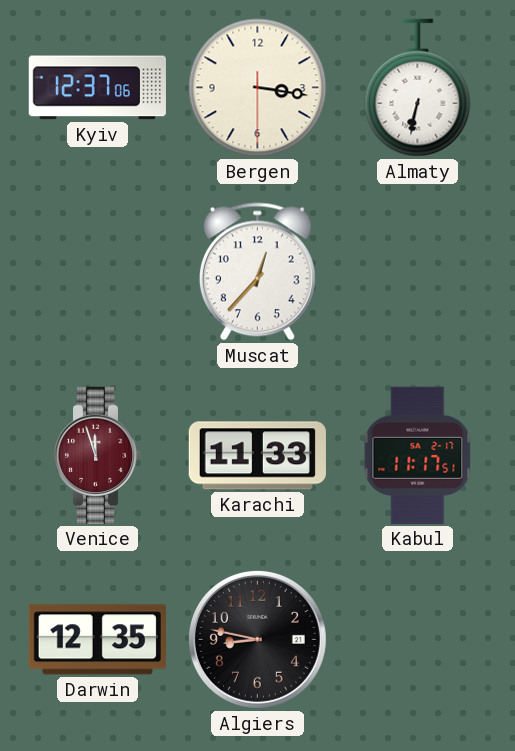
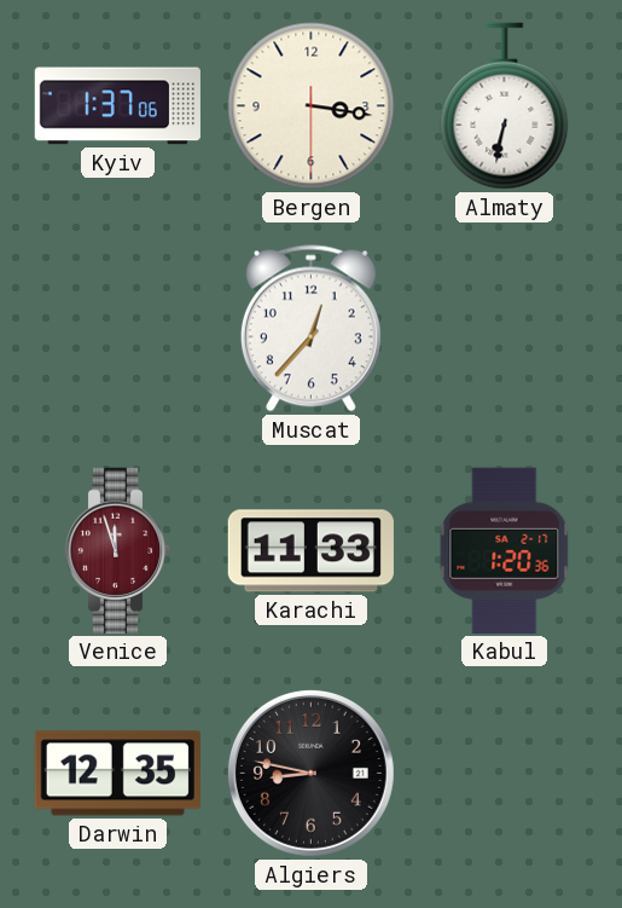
Kyiv: 12:37 -> 1:37
Kabul: 11:17 -> 1:20
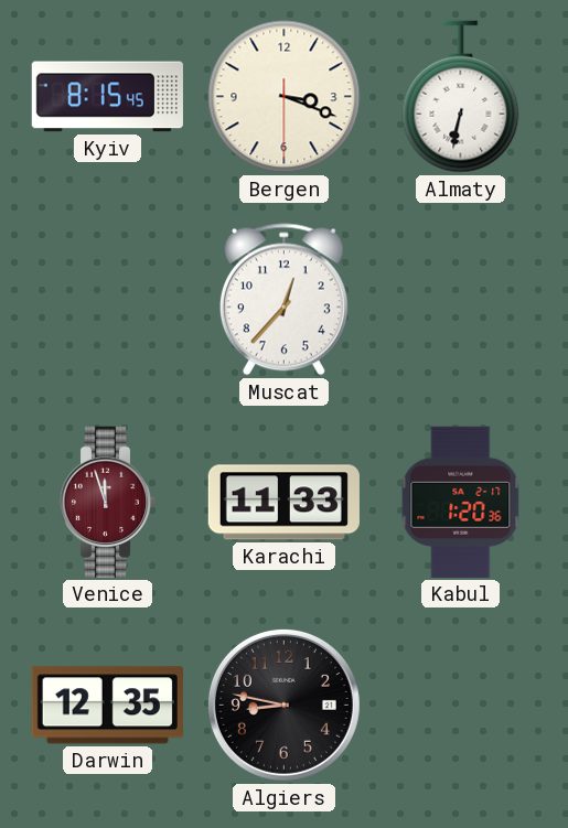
Kyiv: 1:37 -> 8:15
Bergen: 3:16 -> 3:18
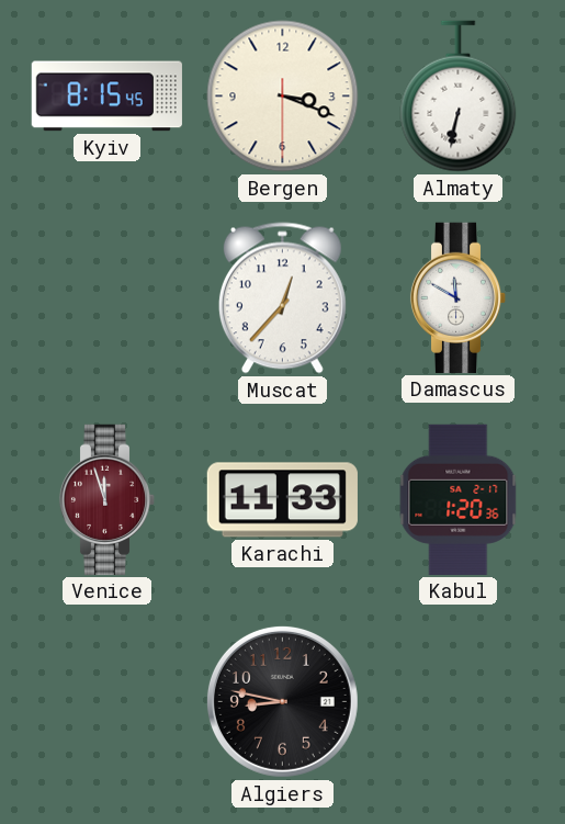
Damascus: none -> 11:50
Darwin: 12:35 -> none
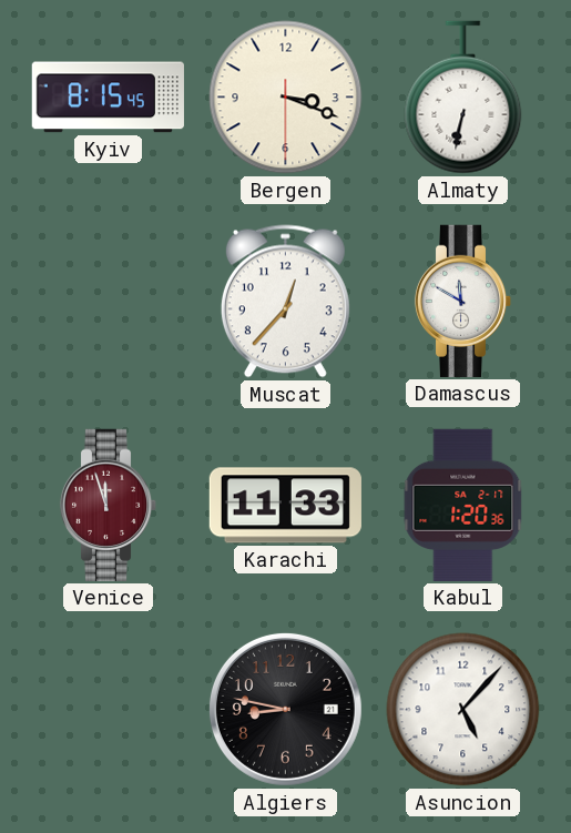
Asuncion: none -> 5:07
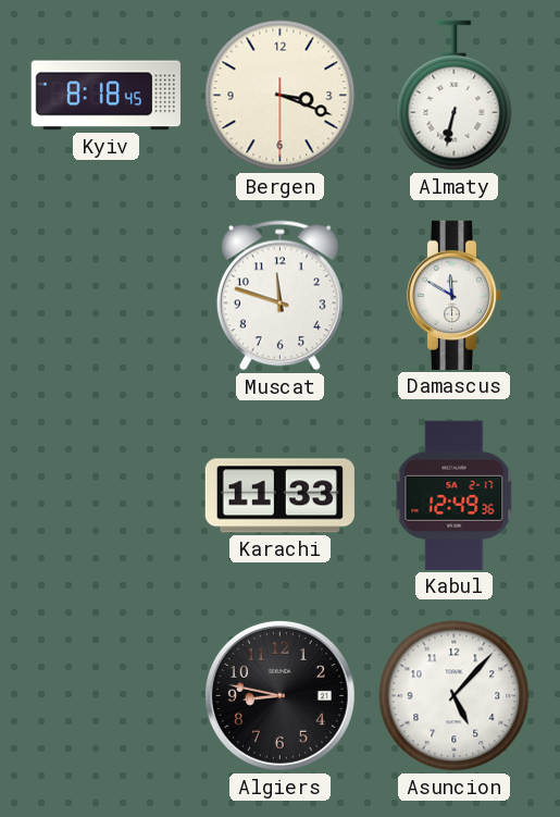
Kyiv: 8:15 -> 8:18
Muscat: 12:37 -> 11:48
Venice: 11:57 -> none
Kabul: 1:20 -> 12:49
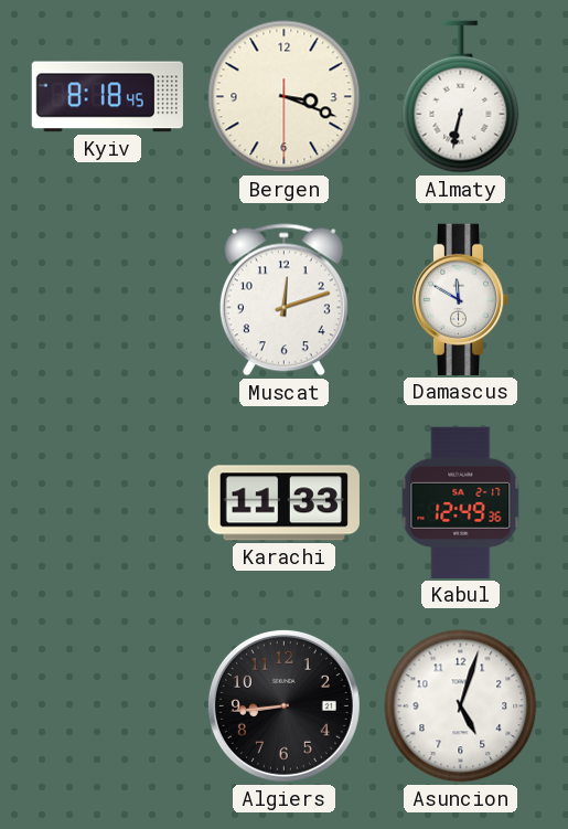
Muscat: 11:48 -> 12:12
Algiers: 8:47 -> 8:44
Asuncion: 5:07 -> 5:03
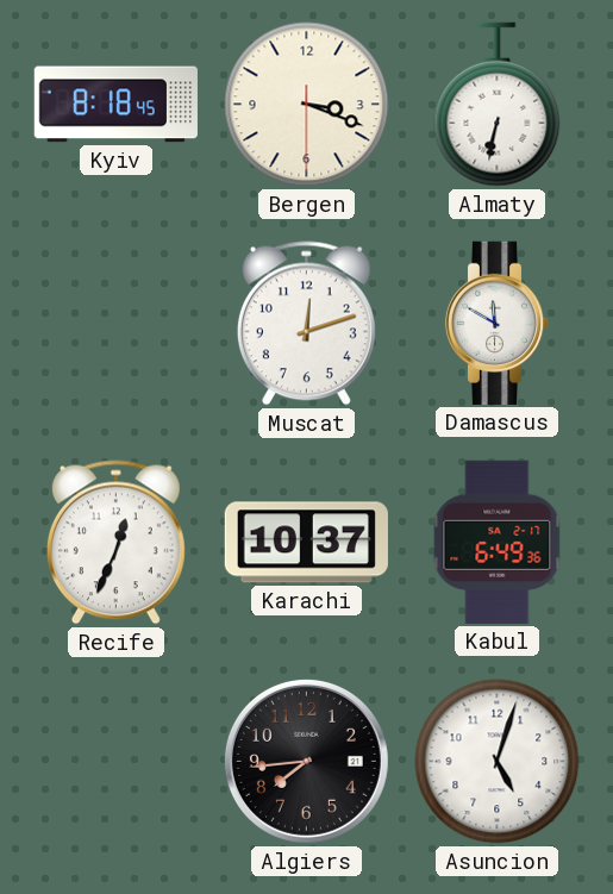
Recife: none -> 12:34
Karachi: 11:33 -> 10:37
Kabul: 12:49 -> 6:49
Algiers: 8:44 -> 7:44
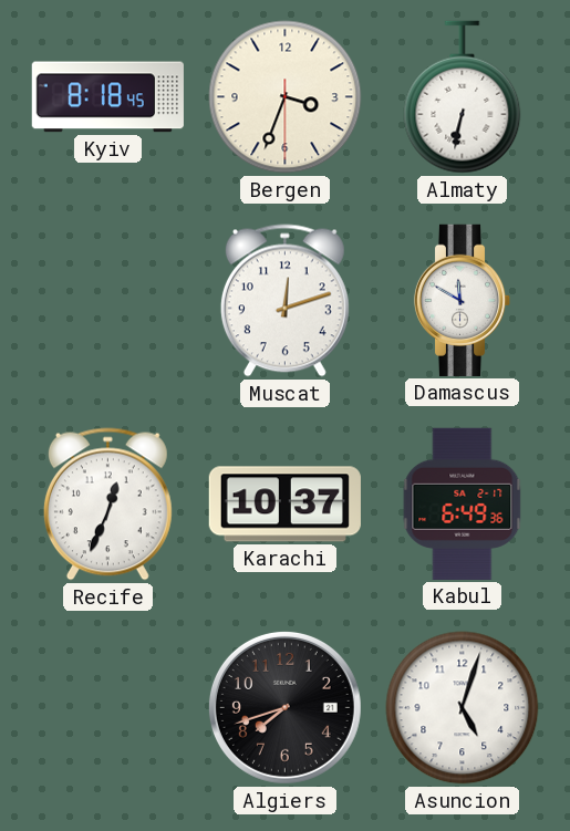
Bergen: 3:18 -> 3:33
Algiers: 7:44 -> 7:42
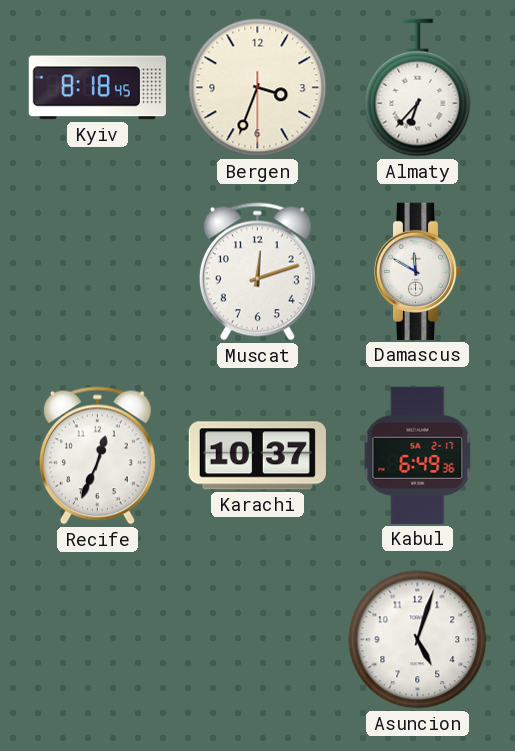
Almaty: 6:32 -> 6:37
Algiers: 7:42 -> none
